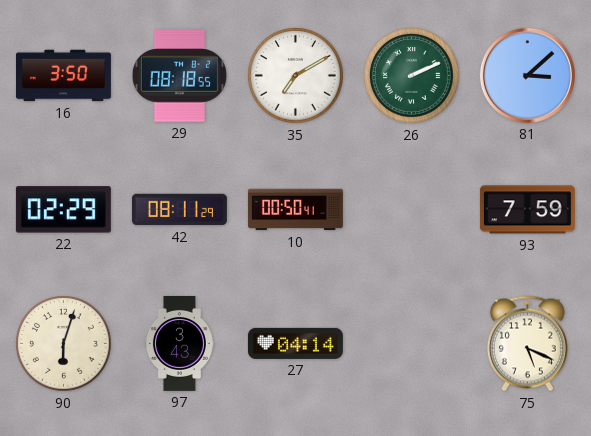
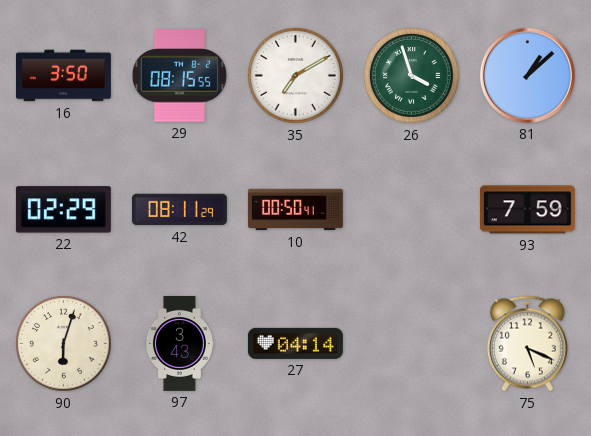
29: 08:18 -> 08:15
26: 2:11 -> 3:57
81: 3:08 -> 1:08
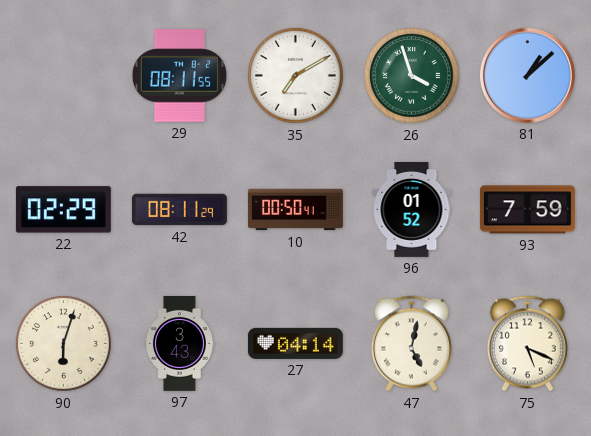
16: 3:50 -> none
29: 08:15 -> 08:11
96: none -> 01:52
47: none -> 5:02
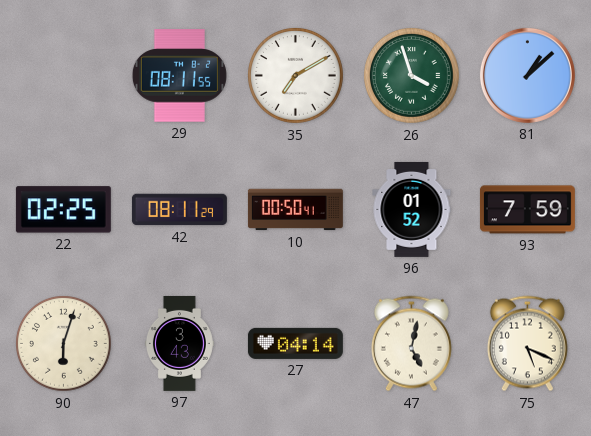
22: 02:29 -> 02:25
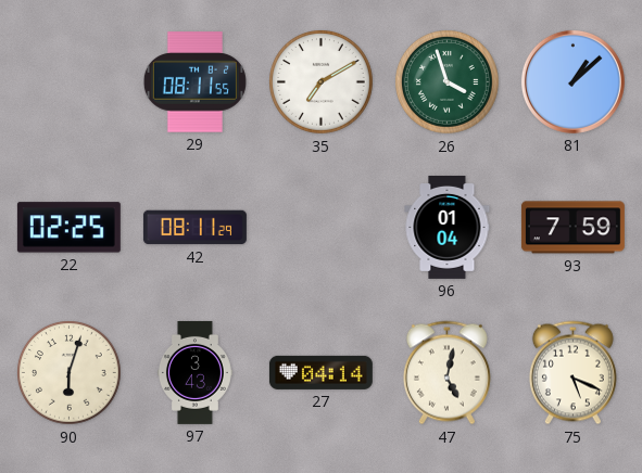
10: 00:50 -> none
96: 01:52 -> 01:04
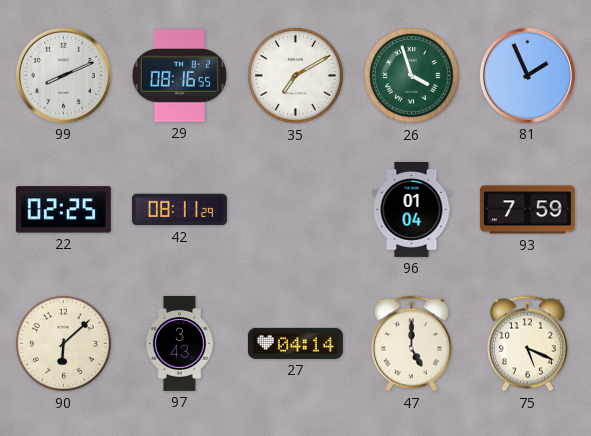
99: none -> 8:11
29: 08:11 -> 08:16
81: 1:08 -> 1:56
90: 6:03 -> 6:08
47: 5:02 -> 5:00
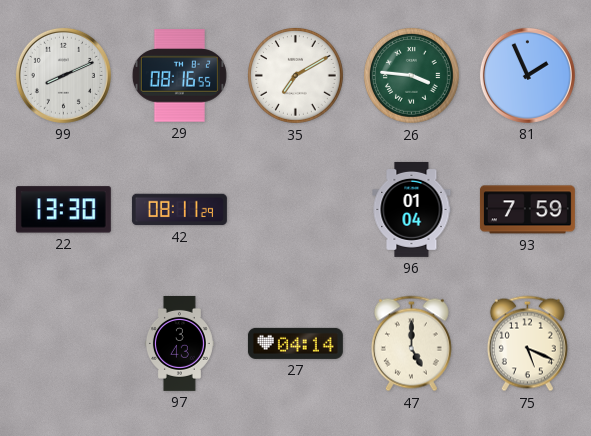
26: 3:57 -> 3:46
22: 02:25 -> 13:30
90: 6:08 -> none
